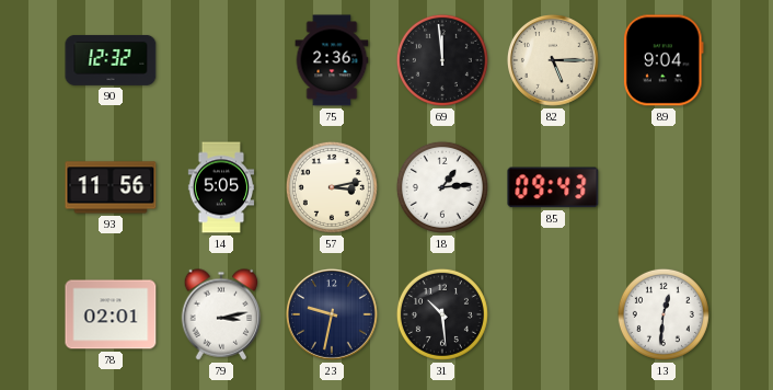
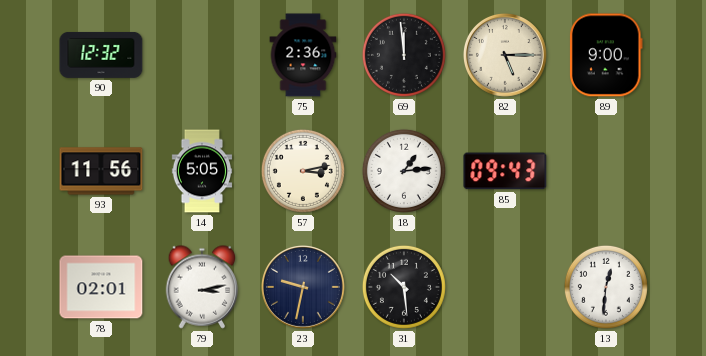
89: 9:04 -> 9:00
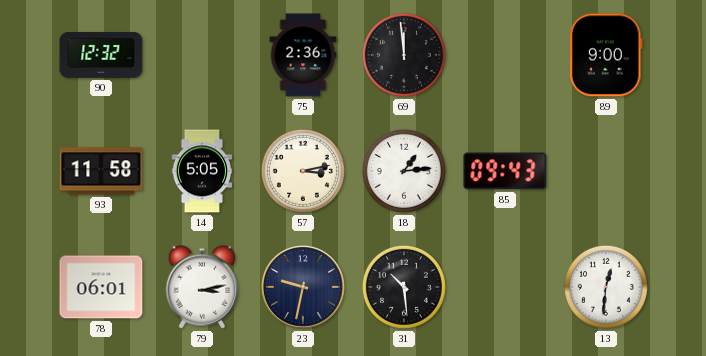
82: 5:15 -> none
93: 11:56 -> 11:58
78: 02:01 -> 06:01
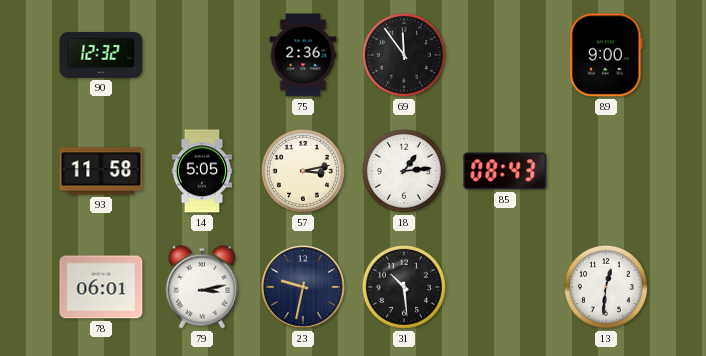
69: 11:59 -> 11:54
85: 09:43 -> 08:43
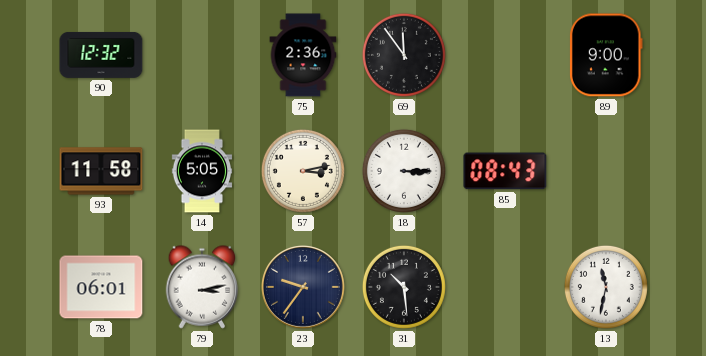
18: 1:14 -> 3:15
23: 9:32 -> 9:36
13: 12:31 -> 11:32
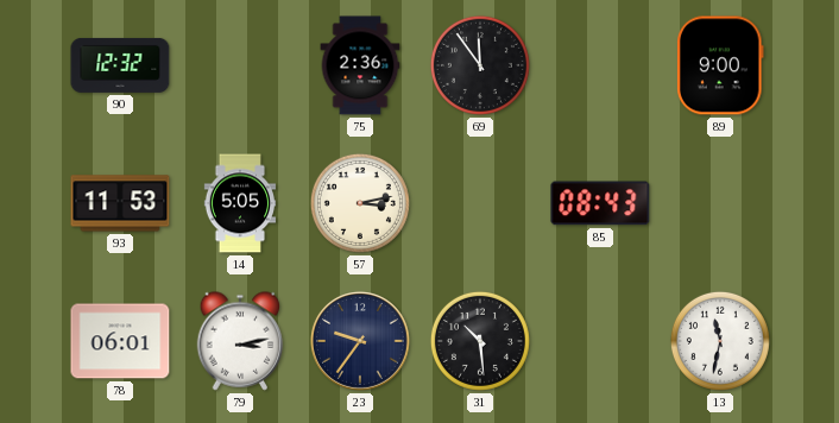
93: 11:58 -> 11:53
18: 3:15 -> none
